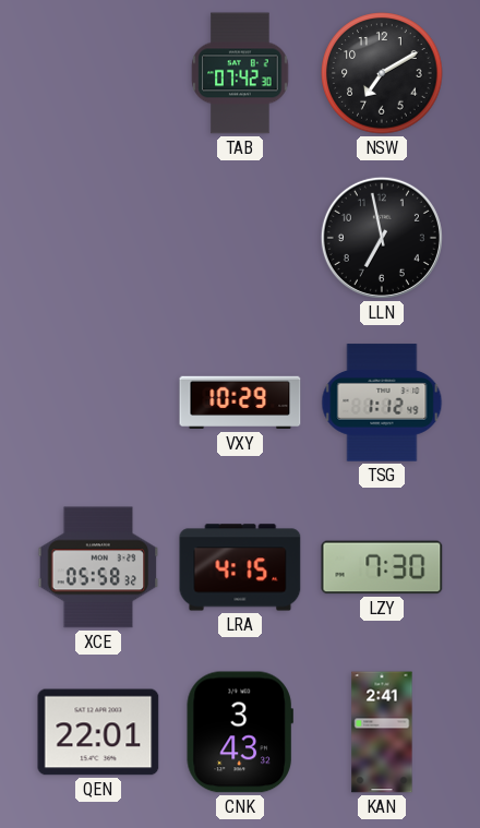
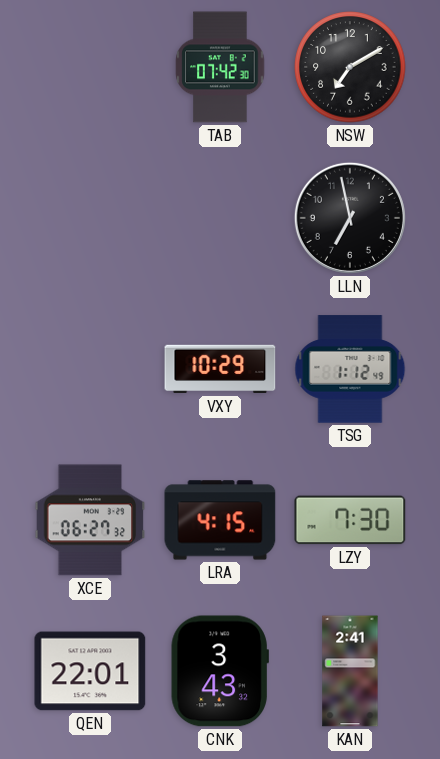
XCE: 05:58 -> 06:27
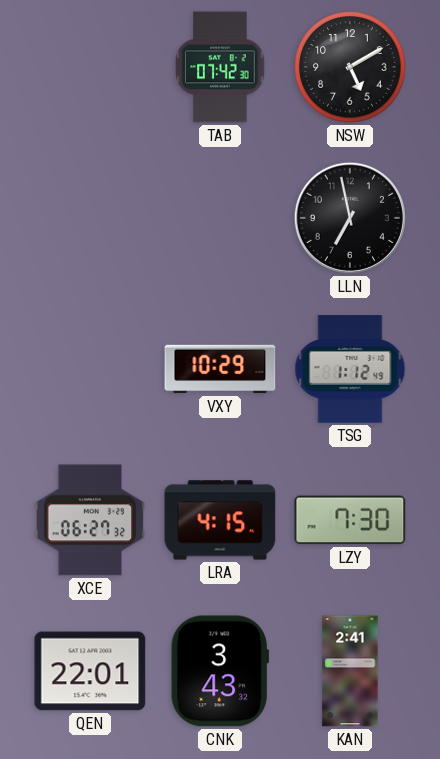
NSW: 7:10 -> 5:10
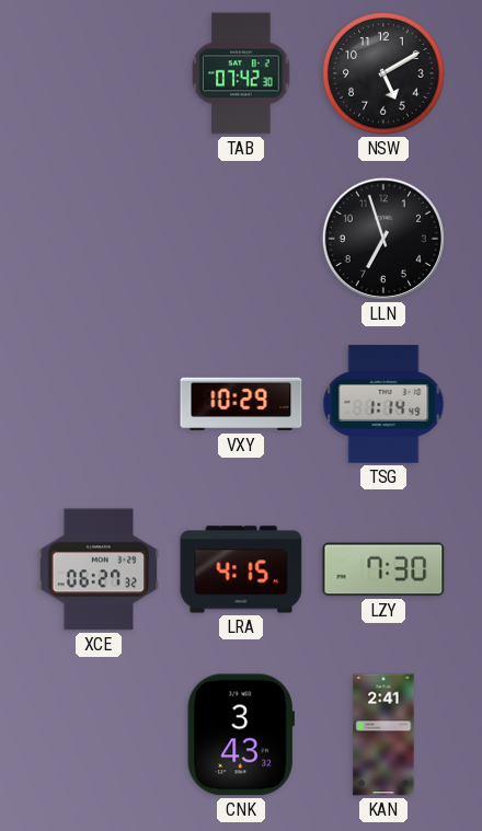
LLN: 6:58 -> 6:57
TSG: 1:12 -> 1:14
QEN: 22:01 -> none
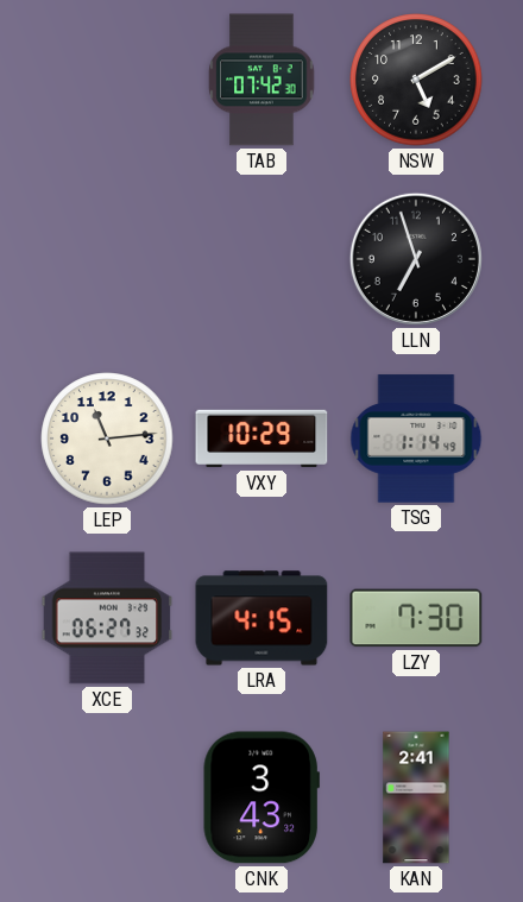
LEP: none -> 11:14
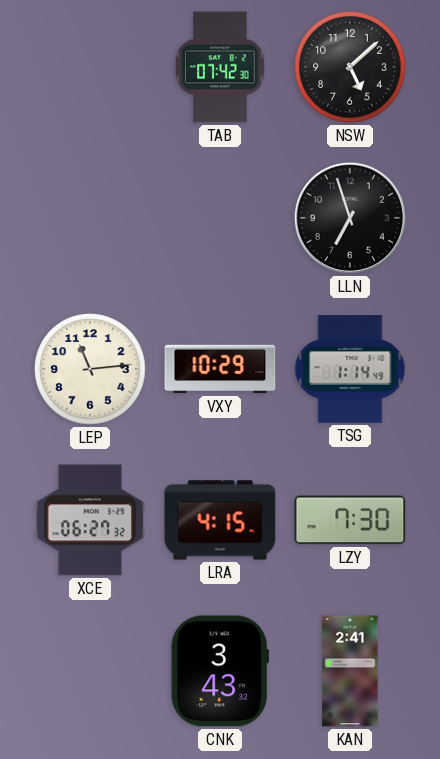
NSW: 5:10 -> 5:08
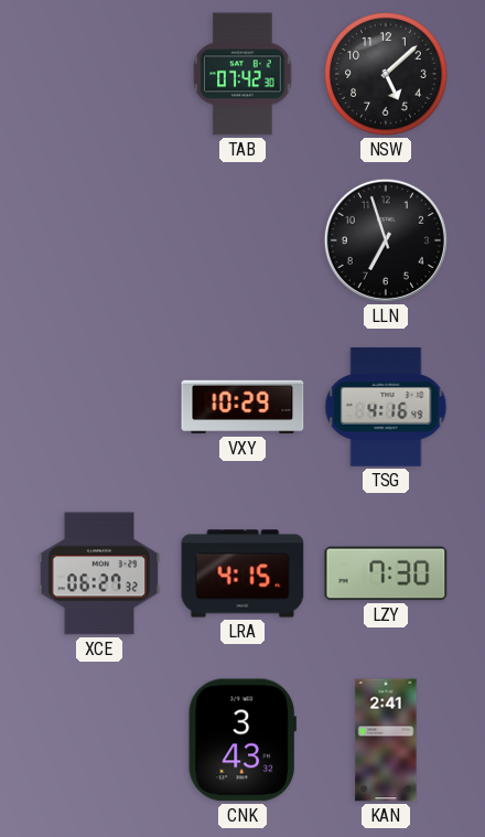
LEP: 11:14 -> none
TSG: 1:14 -> 4:16
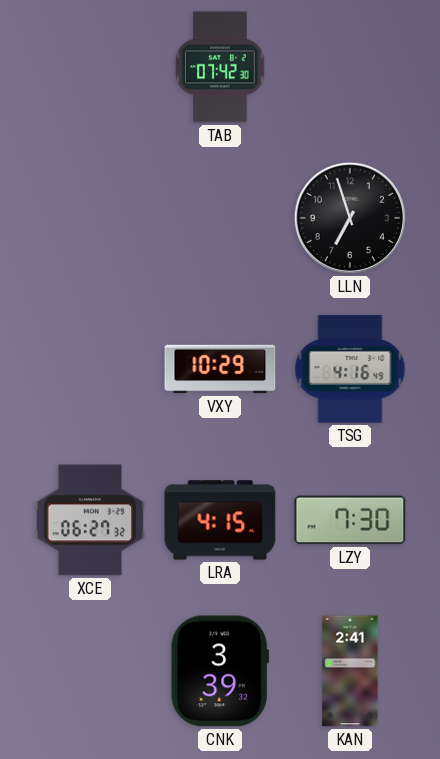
NSW: 5:08 -> none
CNK: 3:43 -> 3:39
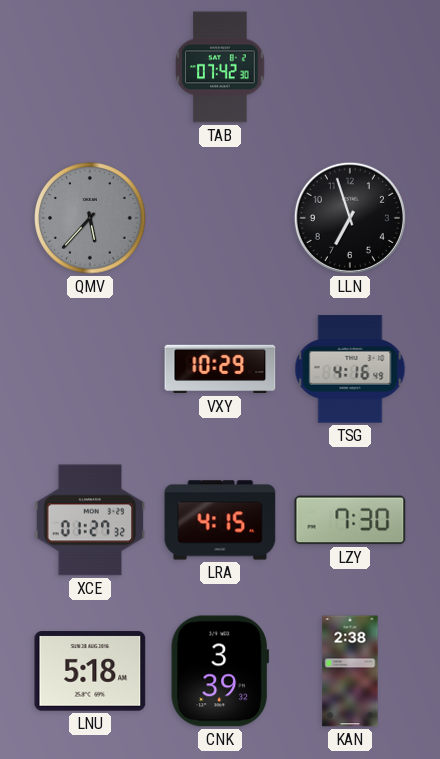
QMV: none -> 5:37
XCE: 06:27 -> 01:27
LNU: none -> 5:18
KAN: 2:41 -> 2:38
